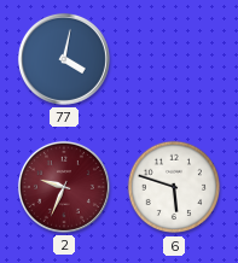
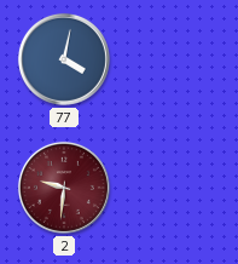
2: 9:34 -> 9:31
6: 5:48 -> none
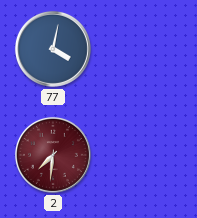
2: 9:31 -> 7:31
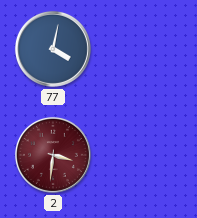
2: 7:31 -> 3:31
